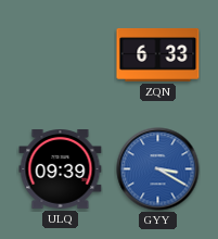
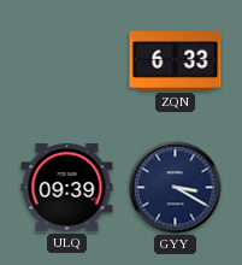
GYY dial: blue -> navy
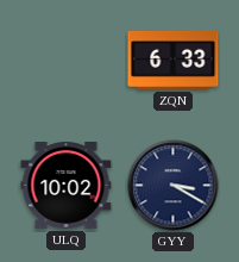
ULQ: 09:39 -> 10:02
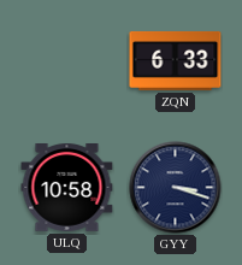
ULQ: 10:02 -> 10:58
GYY: 3:20 -> 3:18
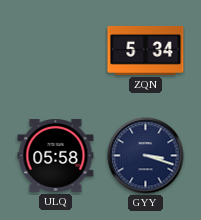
ZQN: 6:33 -> 5:34
ULQ: 10:58 -> 05:58
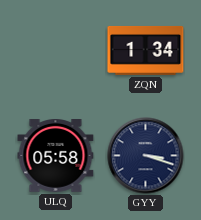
ZQN: 5:34 -> 1:34
